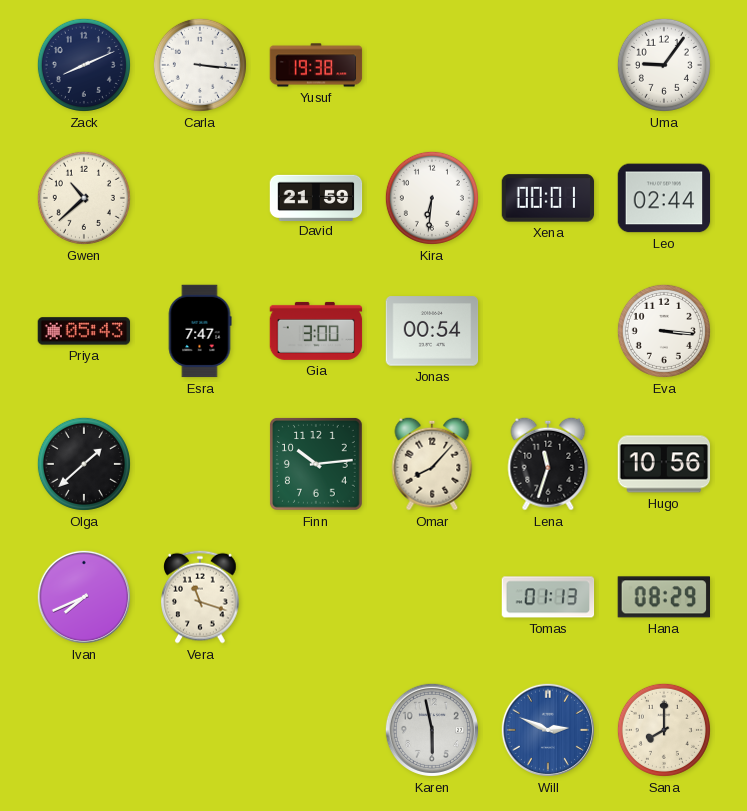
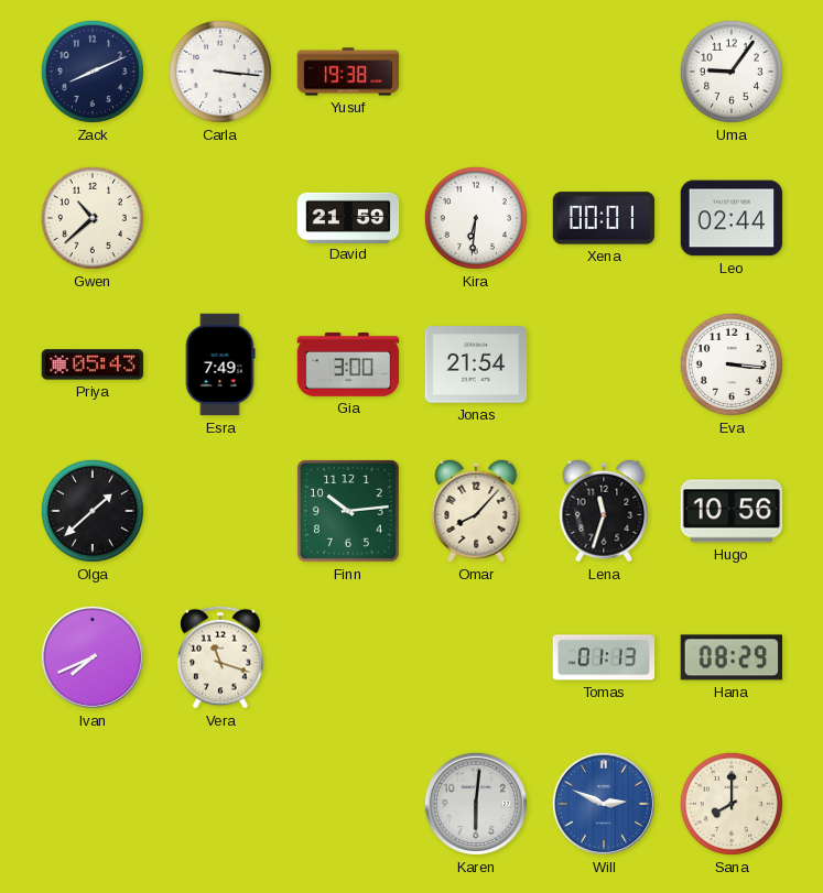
Esra: 7:47 -> 7:49
Jonas: 00:54 -> 21:54
Karen: 5:58 -> 6:01
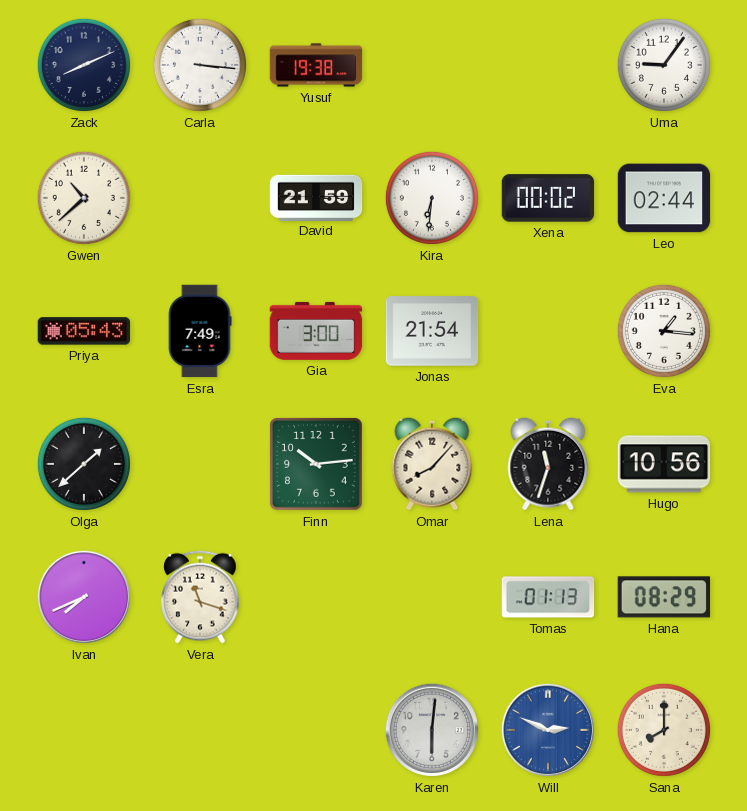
Xena: 00:01 -> 00:02
Eva: 3:16 -> 1:16
